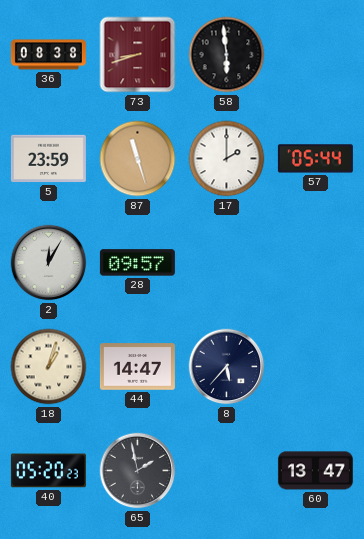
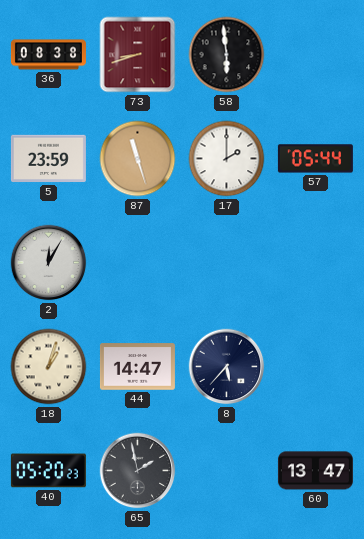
28: 09:57 -> none
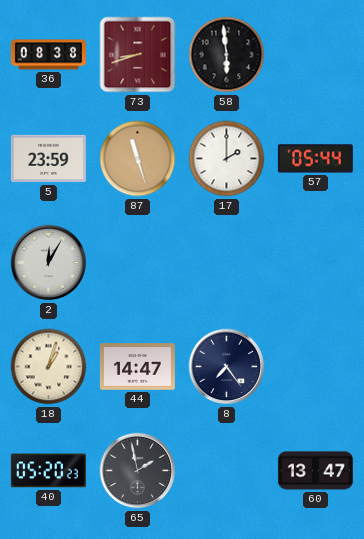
8: 5:37 -> 7:24
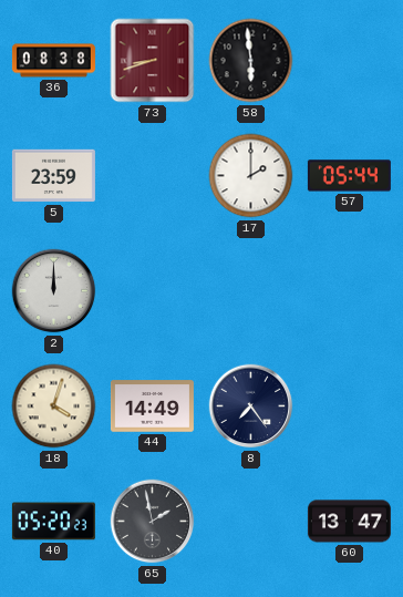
87: 11:27 -> none
2: 12:05 -> 12:00
18: 1:03 -> 4:03
44: 14:47 -> 14:49
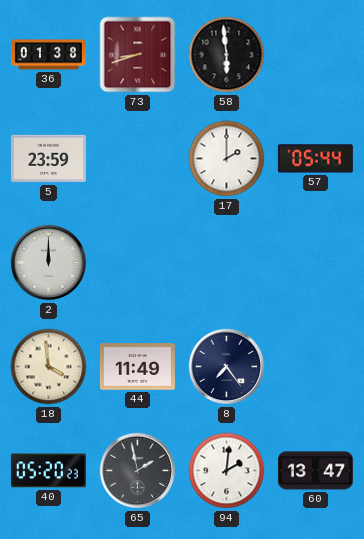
36: 08:38 -> 01:38
18: 4:03 -> 3:59
44: 14:49 -> 11:49
94: none -> 2:01
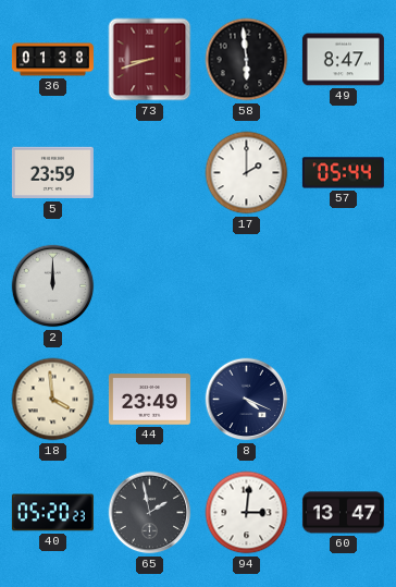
49: none -> 8:47
44: 11:49 -> 23:49
8: 7:24 -> 4:19
94: 2:01 -> 3:01
